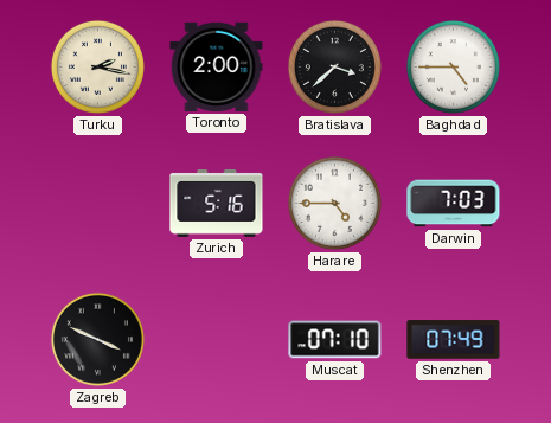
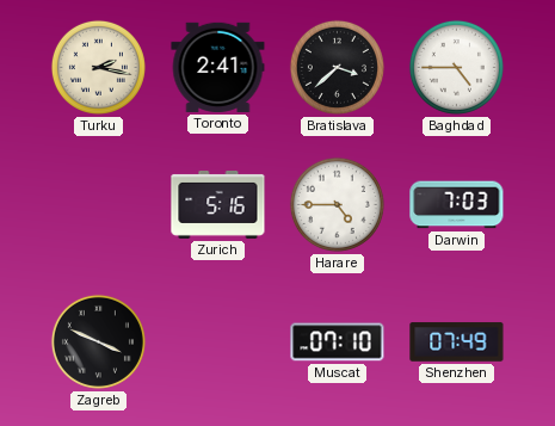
Toronto: 2:00 -> 2:41
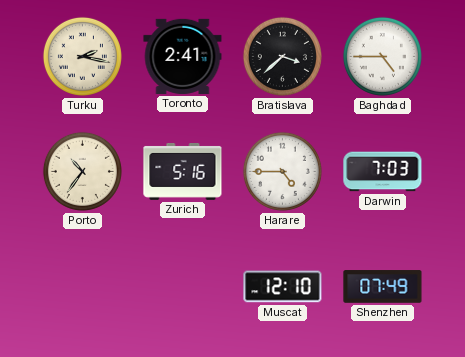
Porto: none -> 10:36
Zagreb: 3:49 -> none
Muscat: 07:10 -> 12:10
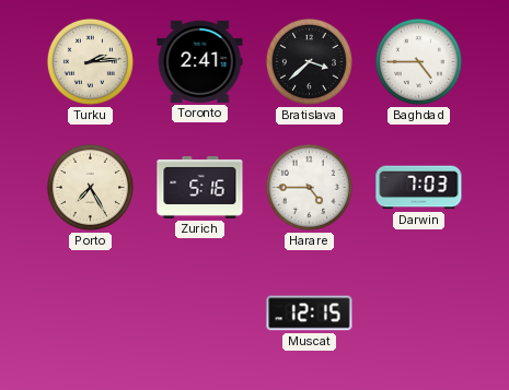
Turku: 2:17 -> 2:14
Porto: 10:36 -> 7:25
Muscat: 12:10 -> 12:15
Shenzhen: 07:49 -> none
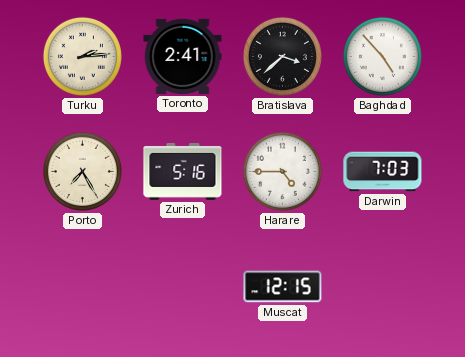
Baghdad: 4:45 -> 4:53
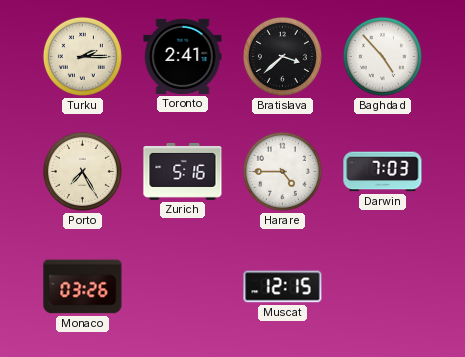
Turku: 2:14 -> 2:15
Monaco: none -> 03:26
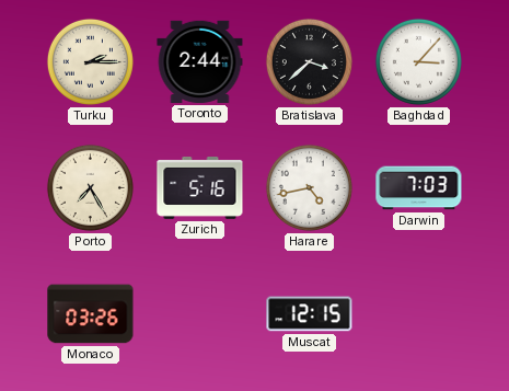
Toronto: 2:41 -> 2:44
Baghdad: 4:53 -> 3:07
Harare: 4:45 -> 4:43
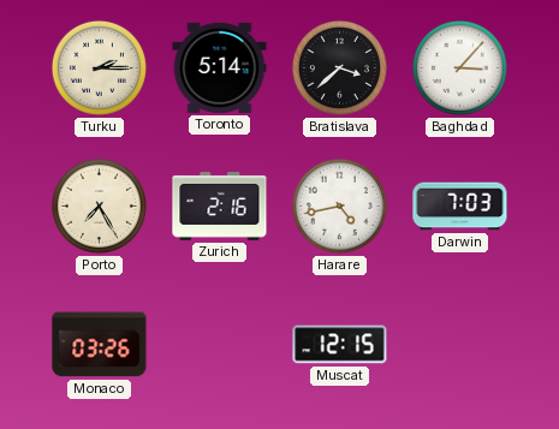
Toronto: 2:44 -> 5:14
Zurich: 5:16 -> 2:16
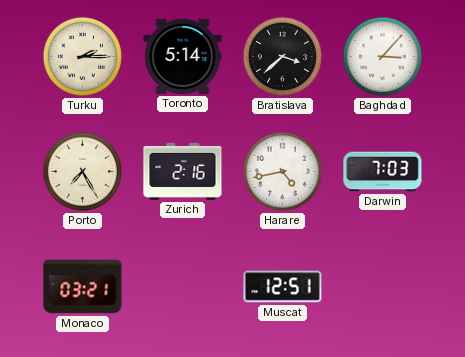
Monaco: 03:26 -> 03:21
Muscat: 12:15 -> 12:51
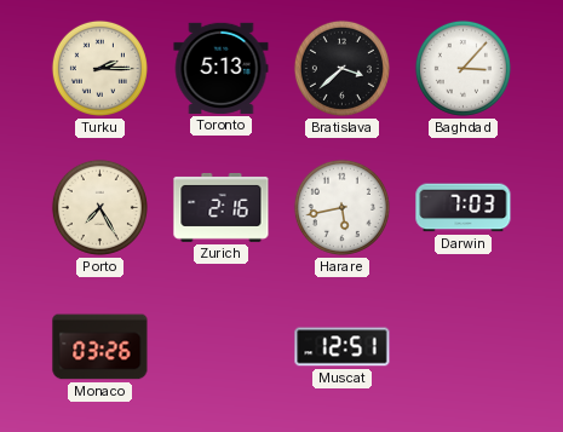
Toronto: 5:14 -> 5:13
Harare: 4:43 -> 5:43
Monaco: 03:21 -> 03:26
